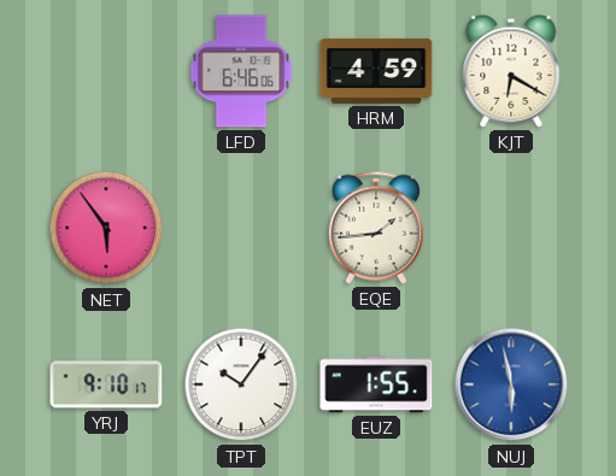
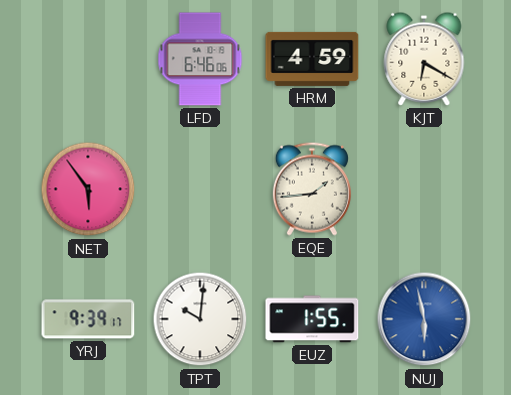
YRJ: 9:10 -> 9:39
TPT: 10:06 -> 10:01
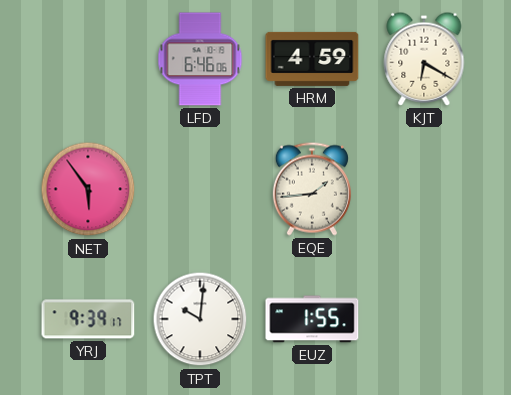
NUJ: 5:58 -> none
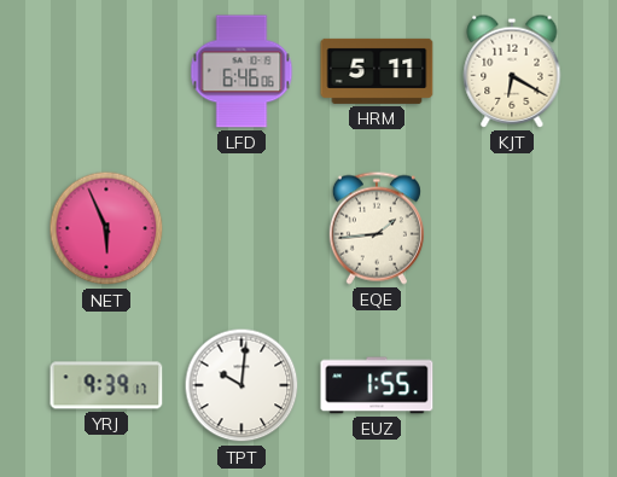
HRM: 4:59 -> 5:11
NET: 5:54 -> 5:56
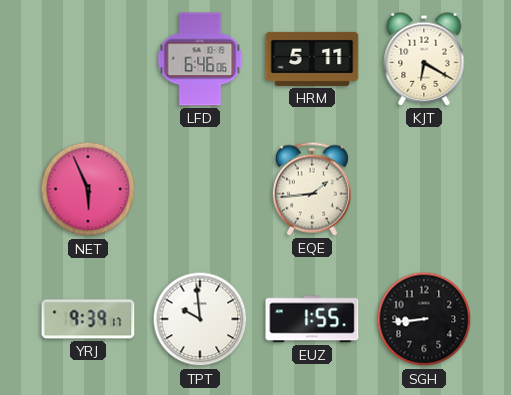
TPT: 10:01 -> 9:59
SGH: none -> 8:44
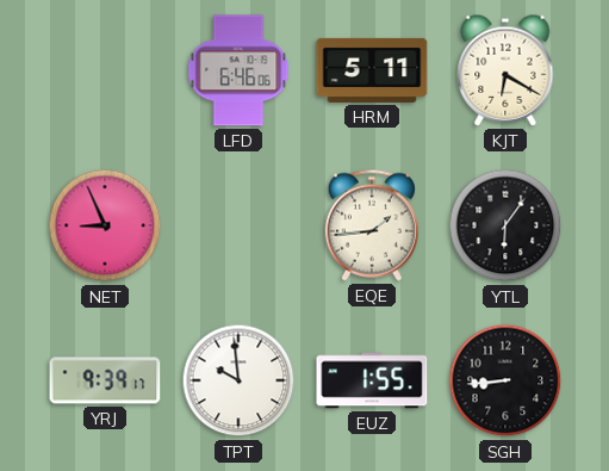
NET: 5:56 -> 8:56
YTL: none -> 6:06
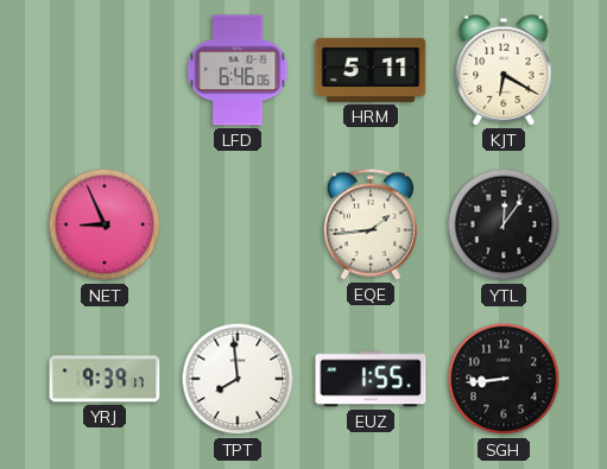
YTL: 6:06 -> 12:06
TPT: 9:59 -> 7:59
